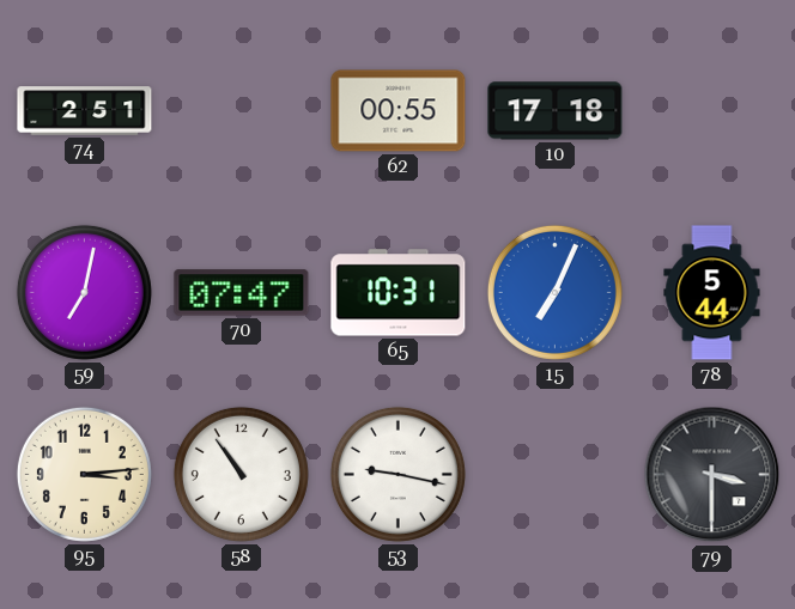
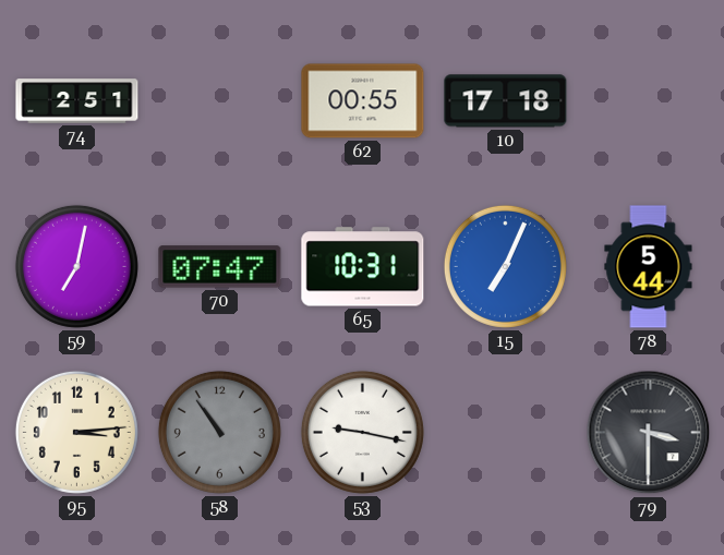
58 dial: white -> grey
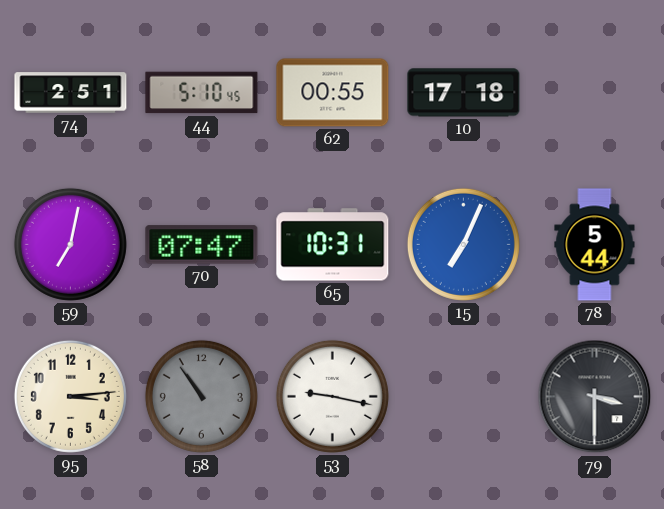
44: none -> 5:10
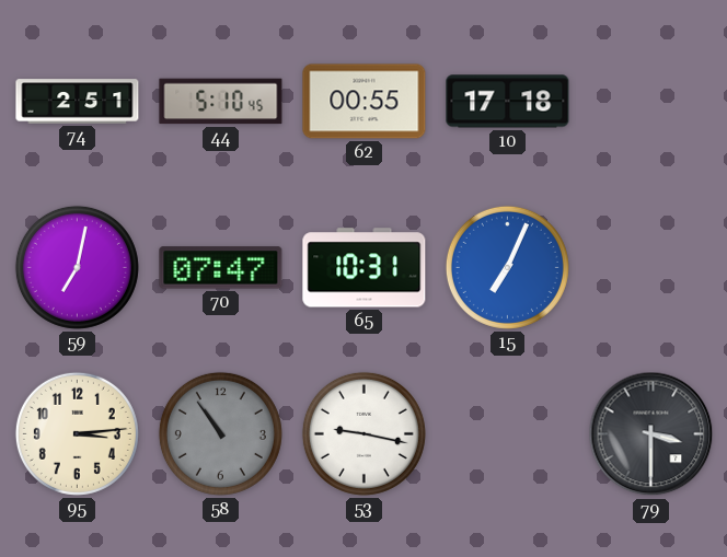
78: 5:44 -> none
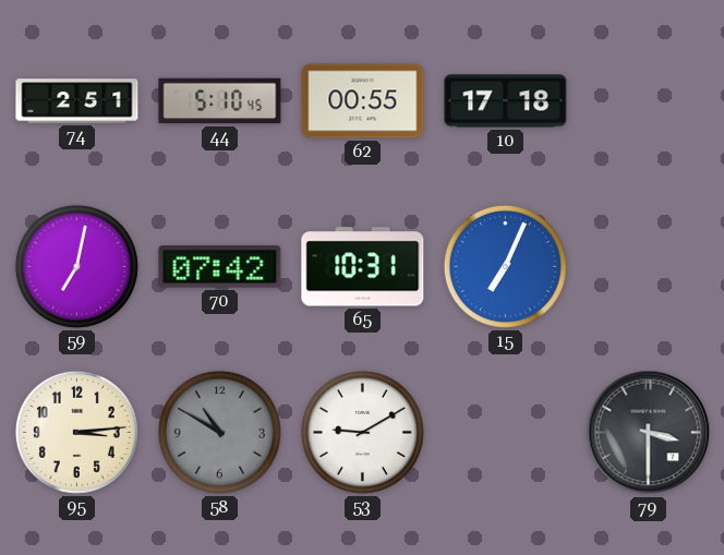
70: 07:47 -> 07:42
58: 10:54 -> 10:50
53: 9:17 -> 9:10
